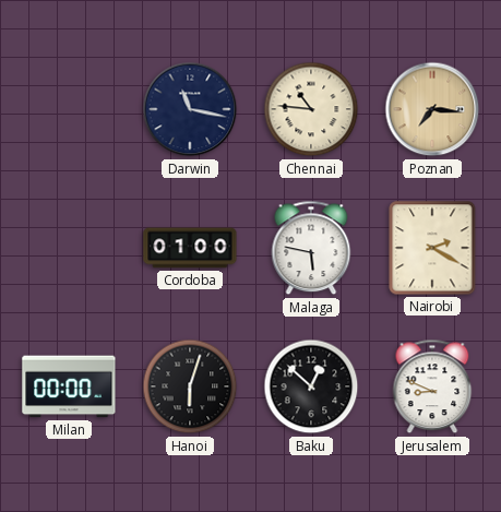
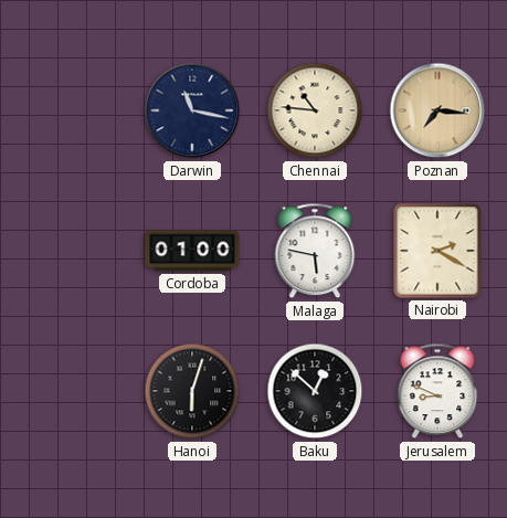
Milan: 00:00 -> none
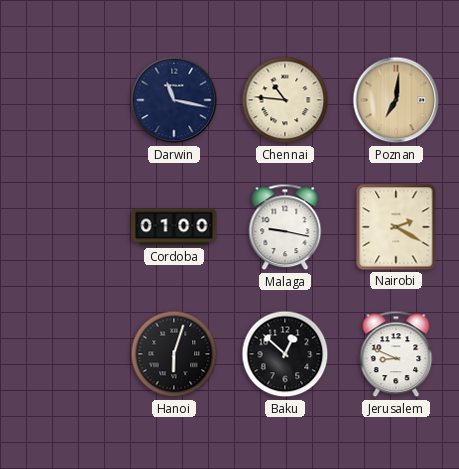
Poznan: 7:16 -> 7:01
Malaga: 5:47 -> 9:17
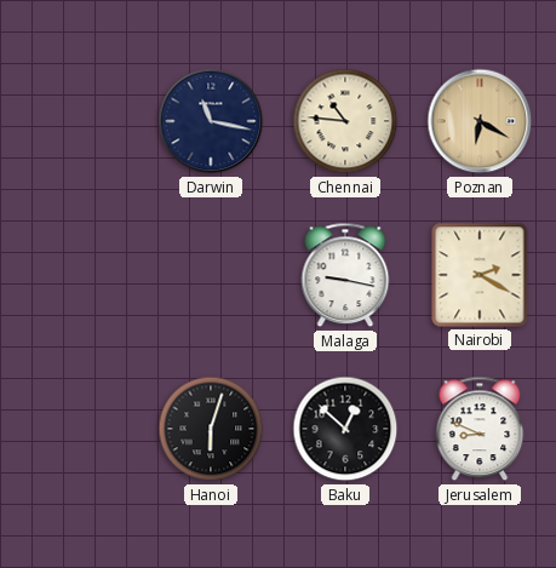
Poznan: 7:01 -> 6:20
Cordoba: 01:00 -> none
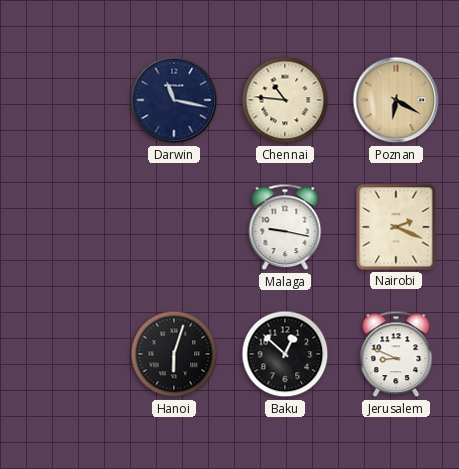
Nairobi: 2:20 -> 2:19
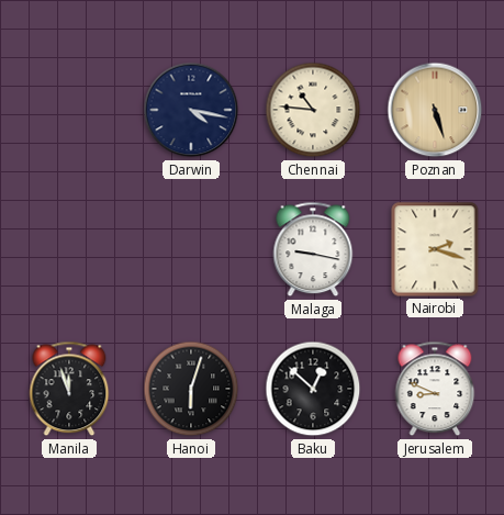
Darwin: 11:17 -> 4:17
Poznan: 6:20 -> 5:27
Nairobi: 2:19 -> 2:18
Manila: none -> 11:57
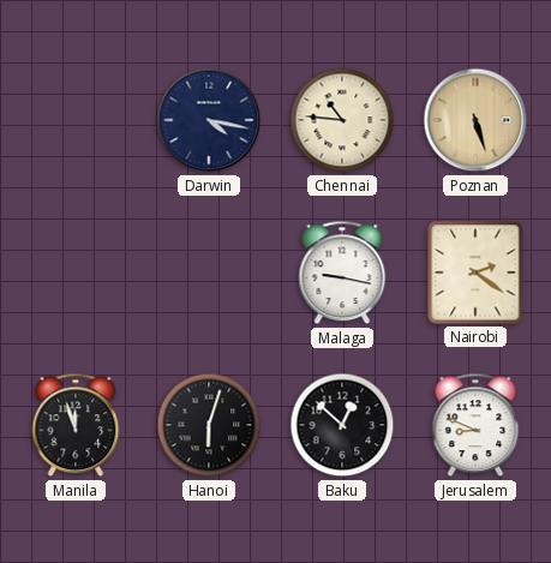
Nairobi: 2:18 -> 2:21
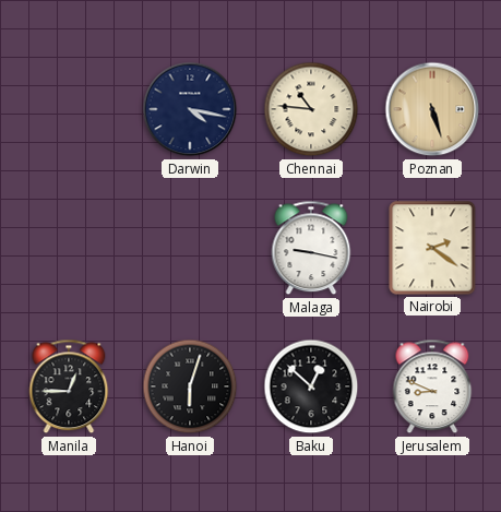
Manila: 11:57 -> 12:45
